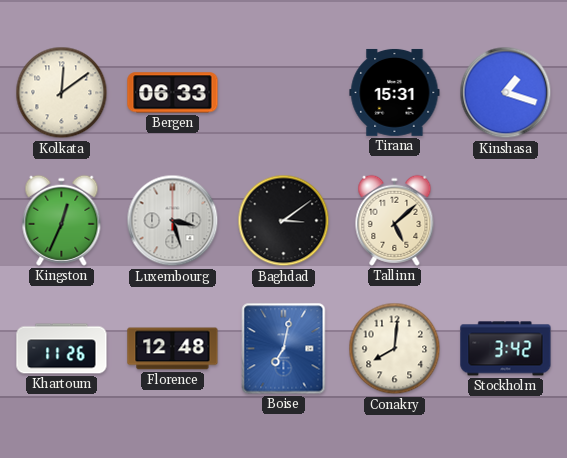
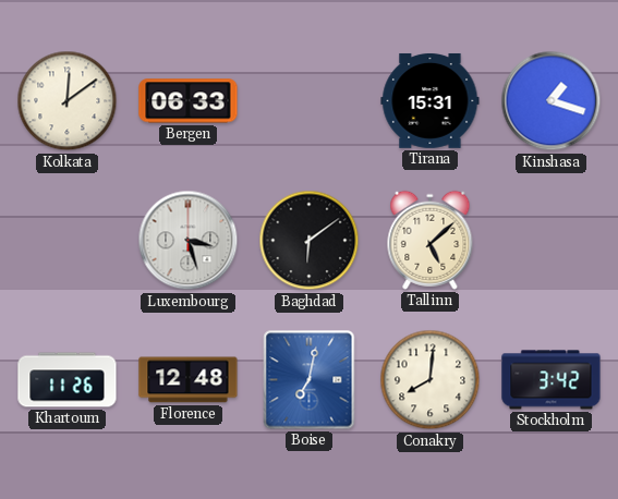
Kingston: 12:34 -> none
Baghdad: 3:09 -> 6:09
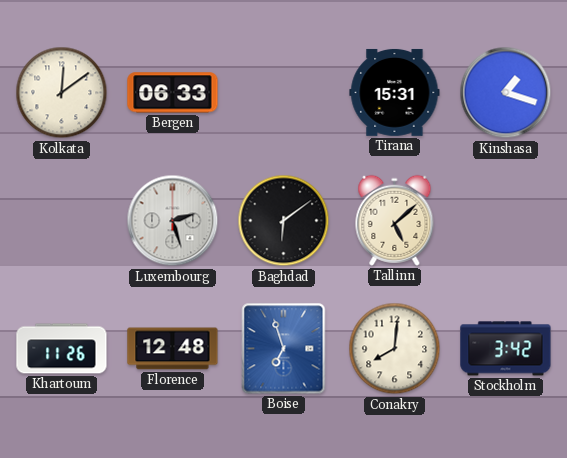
Luxembourg: 3:27 -> 2:27
Boise: 7:02 -> 6:57
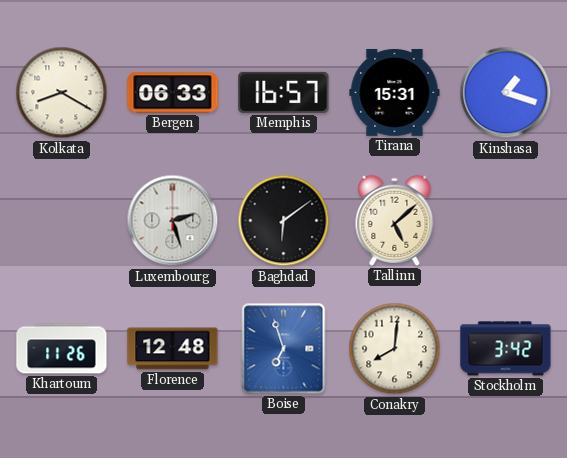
Kolkata: 12:09 -> 8:20
Memphis: none -> 16:57
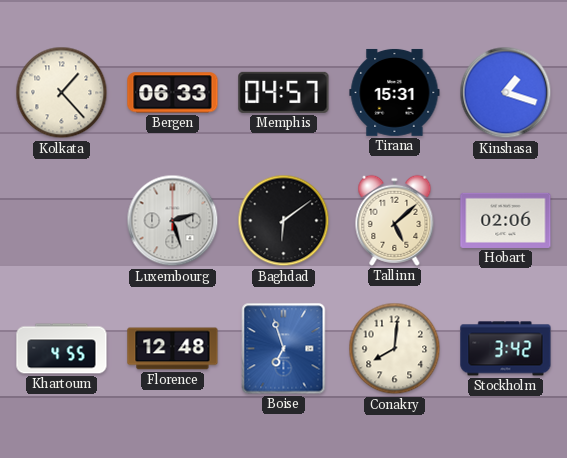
Kolkata: 8:20 -> 1:23
Memphis: 16:57 -> 04:57
Hobart: none -> 02:06
Khartoum: 11:26 -> 4:55
